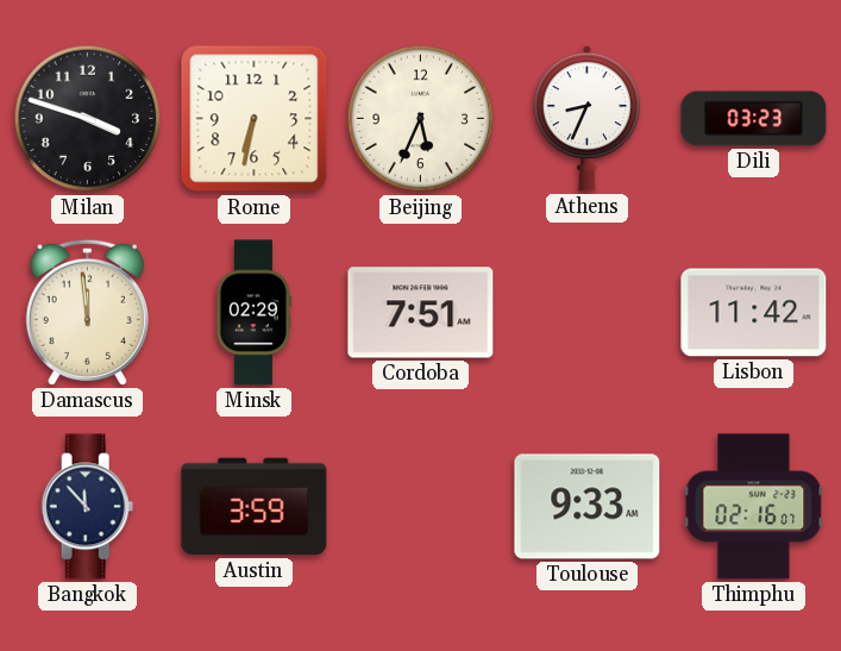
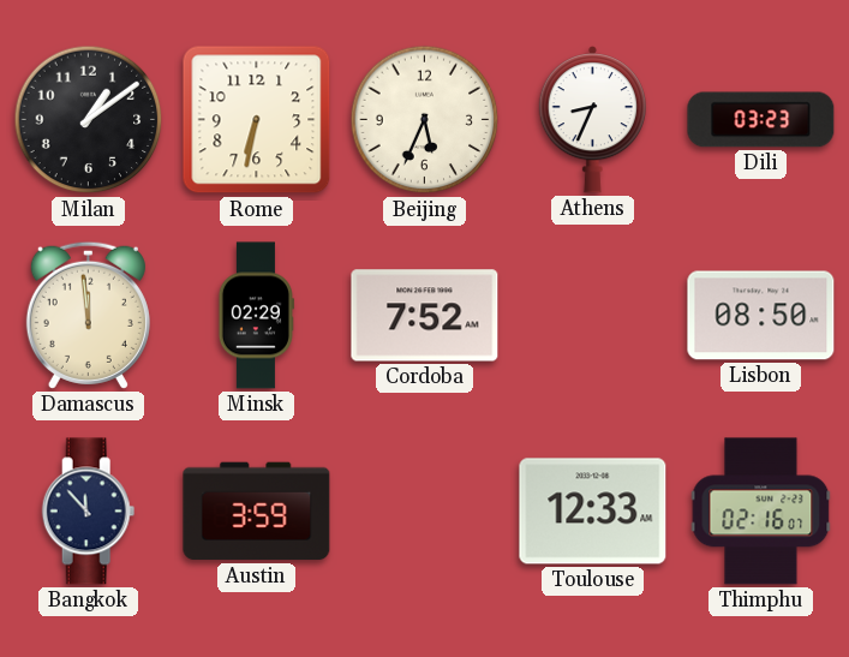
Milan: 3:48 -> 1:09
Cordoba: 7:51 -> 7:52
Lisbon: 11:42 -> 08:50
Toulouse: 9:33 -> 12:33
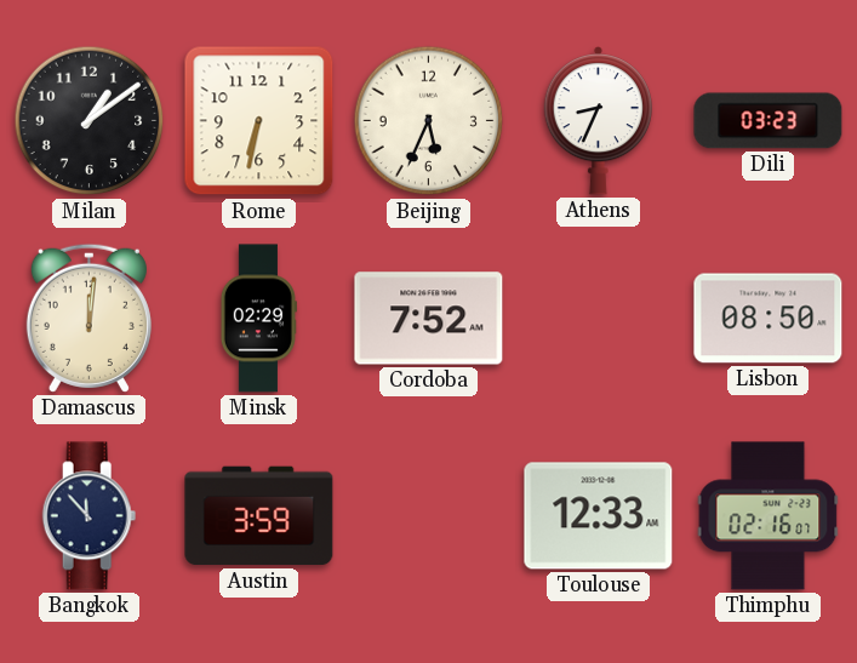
Damascus: 11:59 -> 12:01
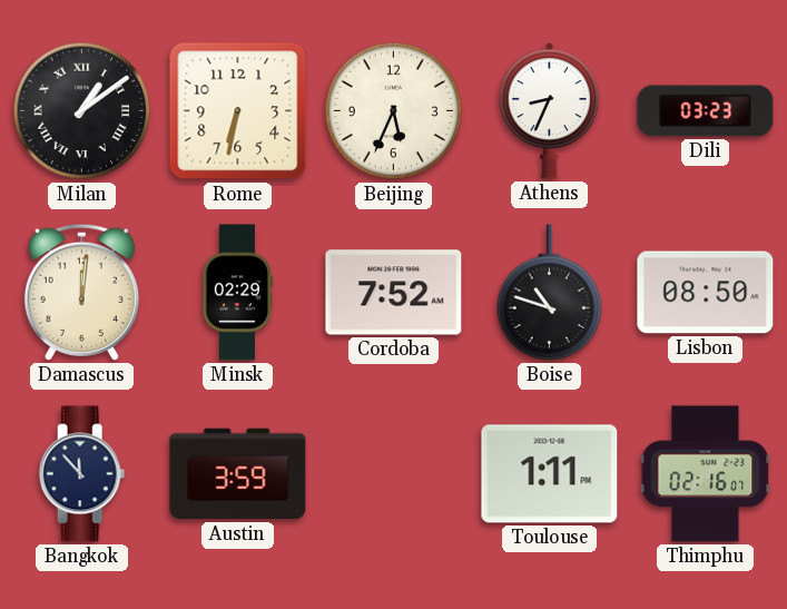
Milan numerals: Arabic -> Roman
Boise: none -> 10:48
Toulouse: 12:33 -> 1:11
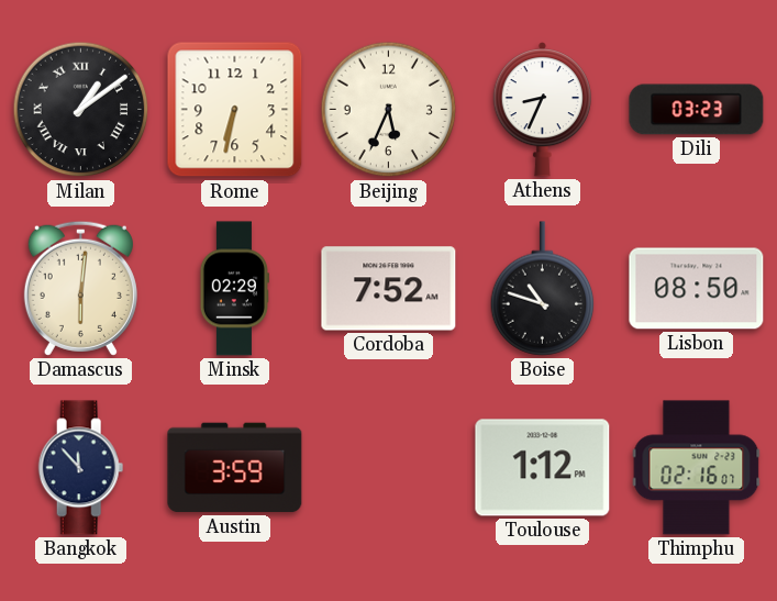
Damascus: 12:01 -> 6:01
Toulouse: 1:11 -> 1:12
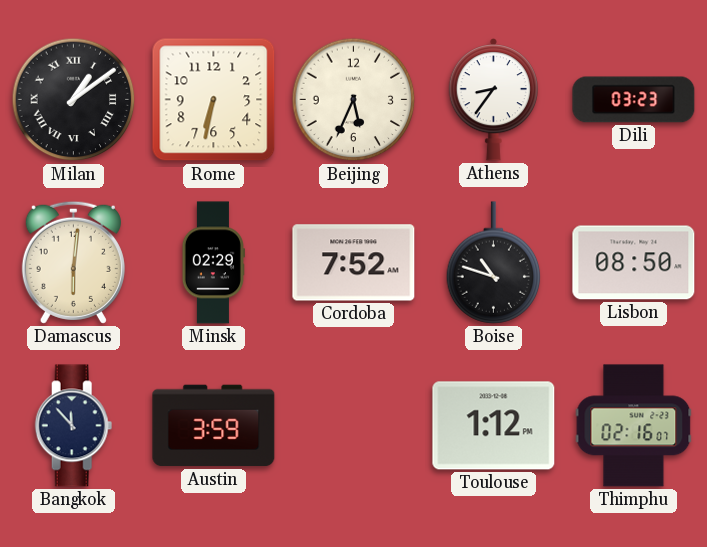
Athens: 8:34 -> 8:36
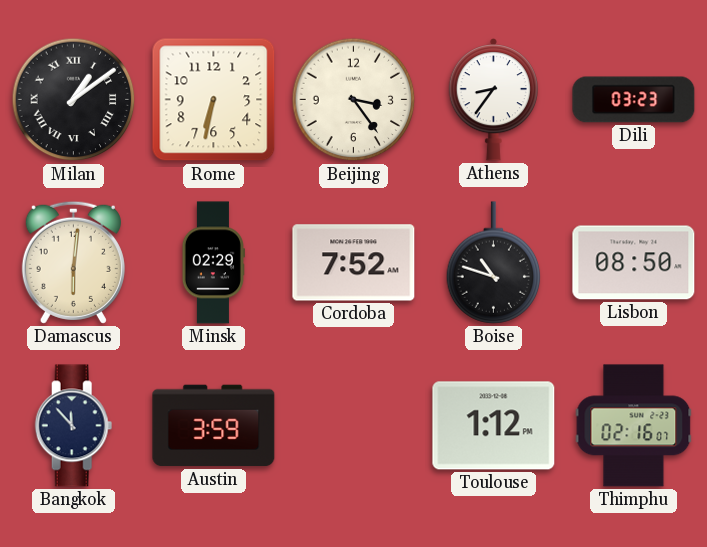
Beijing: 5:34 -> 3:24
